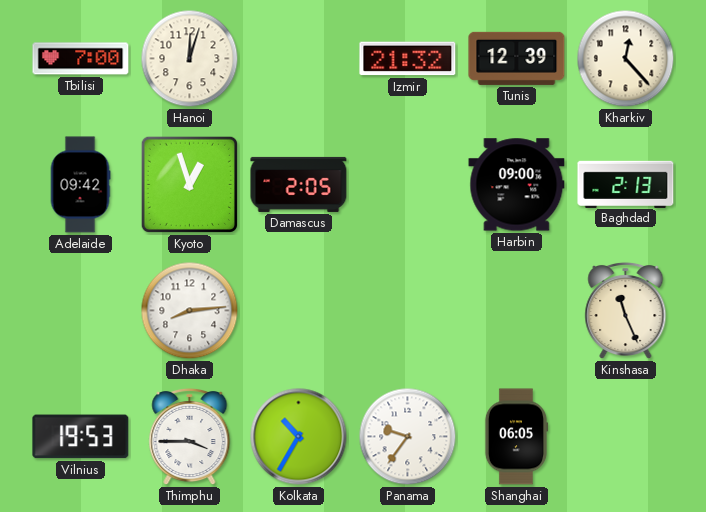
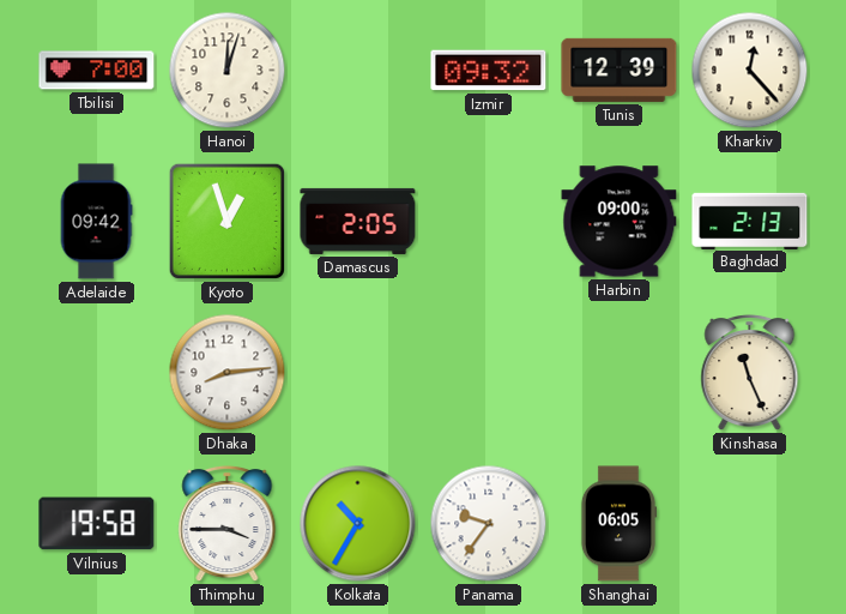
Izmir: 21:32 -> 09:32
Vilnius: 19:53 -> 19:58
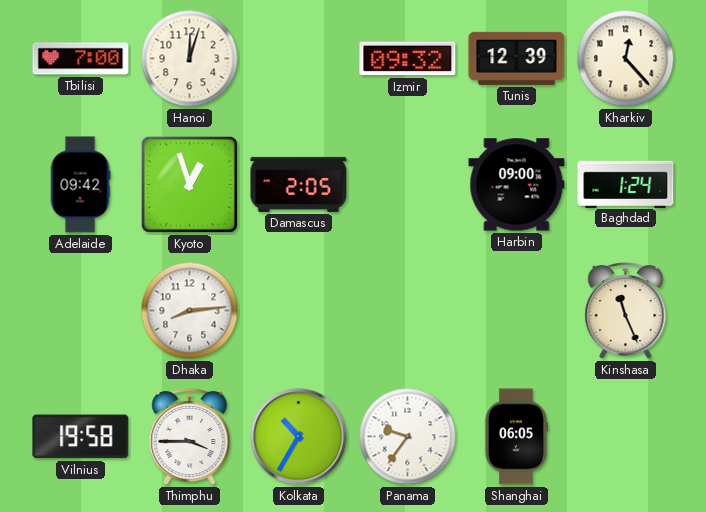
Baghdad: 2:13 -> 1:24
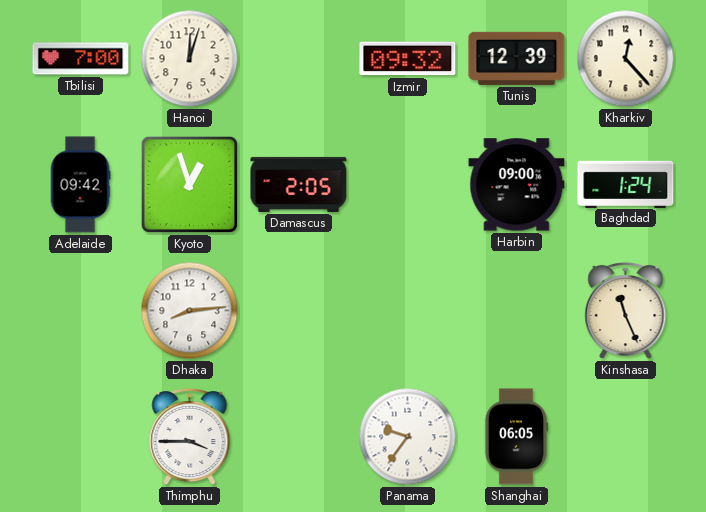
Vilnius: 19:58 -> none
Kolkata: 10:35 -> none
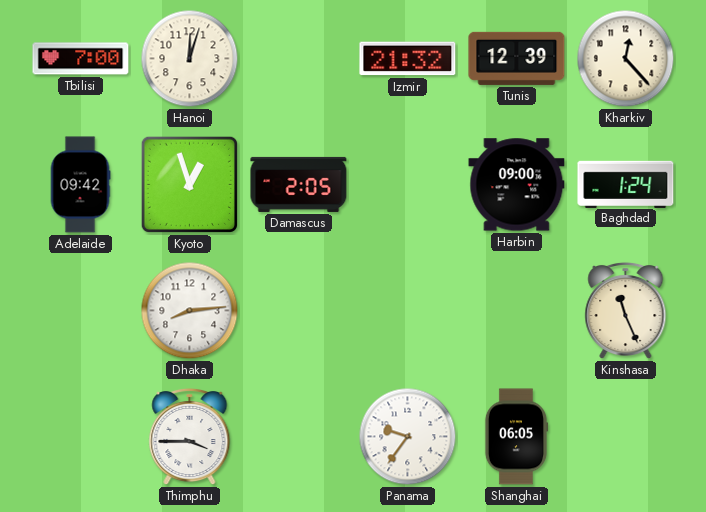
Izmir: 09:32 -> 21:32
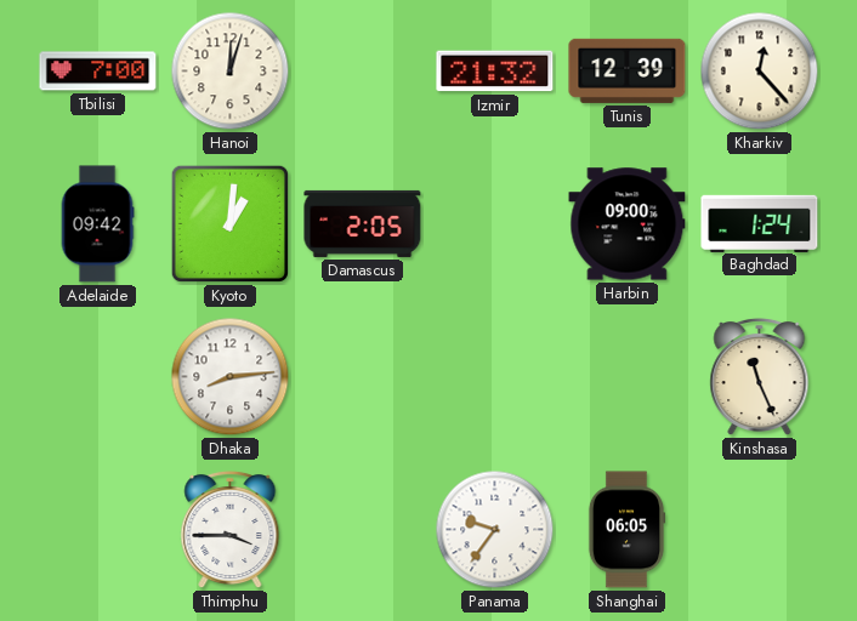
Kyoto: 12:57 -> 1:01
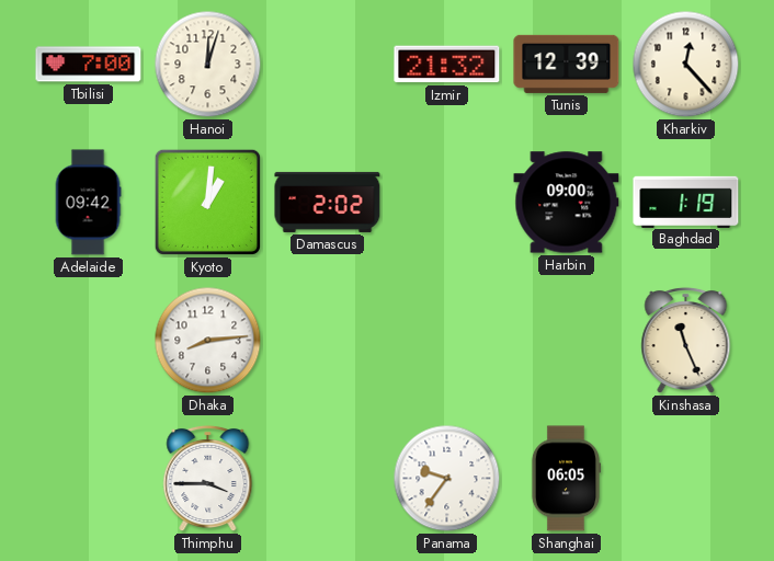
Damascus: 2:05 -> 2:02
Baghdad: 1:24 -> 1:19
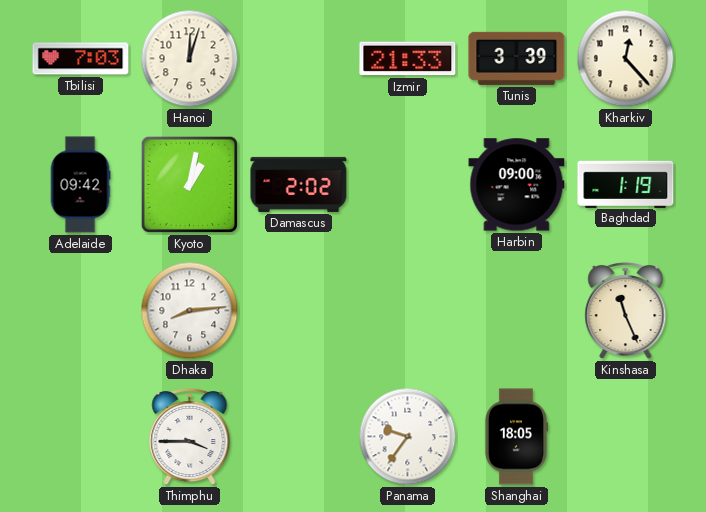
Tbilisi: 7:00 -> 7:03
Izmir: 21:32 -> 21:33
Tunis: 12:39 -> 3:39
Kyoto: 1:01 -> 1:02
Shanghai: 06:05 -> 18:05
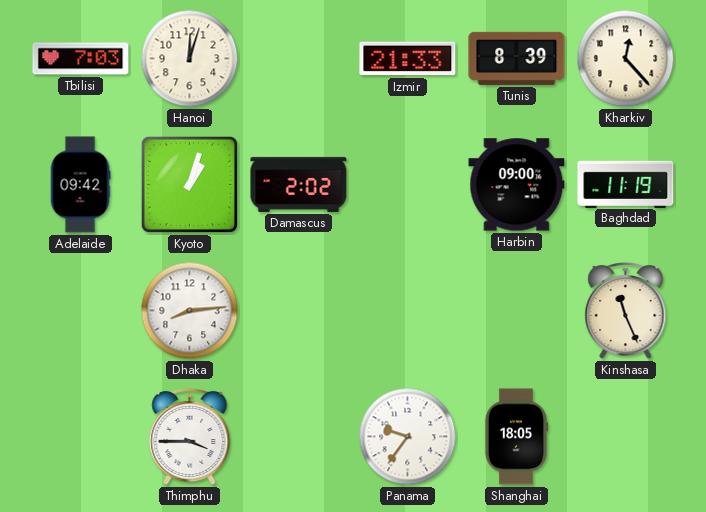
Tunis: 3:39 -> 8:39
Kyoto: 1:02 -> 1:03
Baghdad: 1:19 -> 11:19
